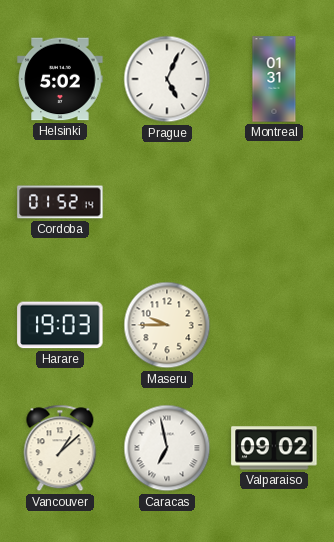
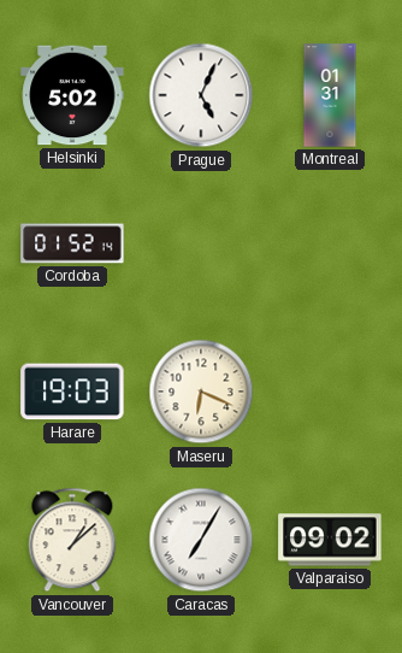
Maseru: 9:45 -> 6:19
Caracas: 6:58 -> 7:05
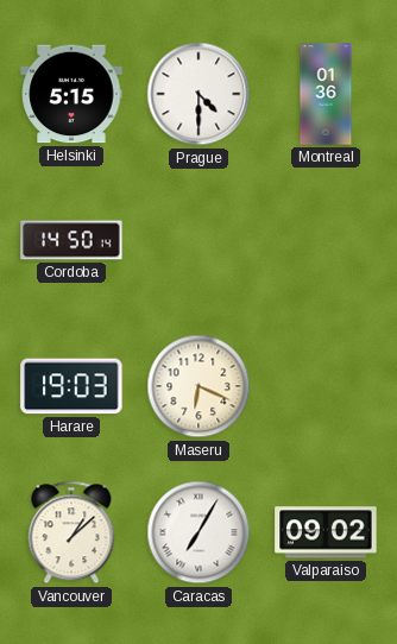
Helsinki: 5:02 -> 5:15
Prague: 5:04 -> 4:30
Montreal: 01:31 -> 01:36
Cordoba: 01:52 -> 14:50
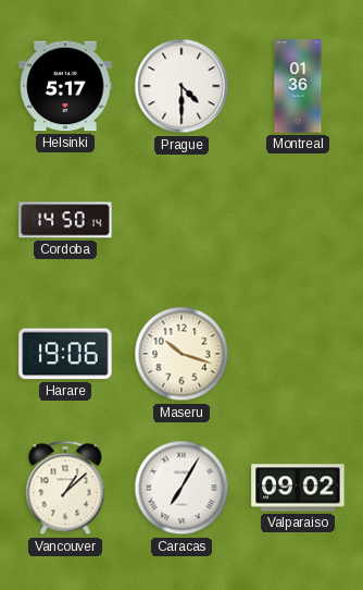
Helsinki: 5:15 -> 5:17
Harare: 19:03 -> 19:06
Maseru: 6:19 -> 10:18
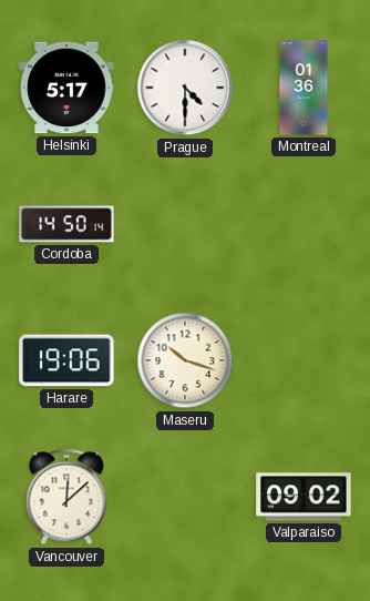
Vancouver: 1:08 -> 12:08
Caracas: 7:05 -> none
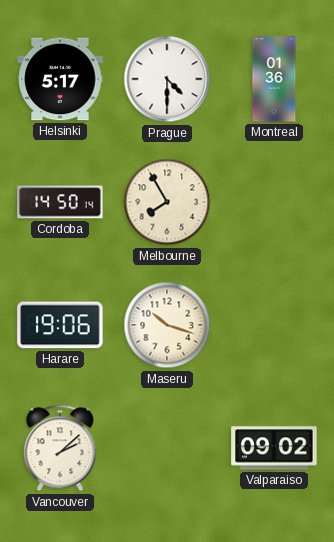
Melbourne: none -> 7:55
Vancouver: 12:08 -> 2:08
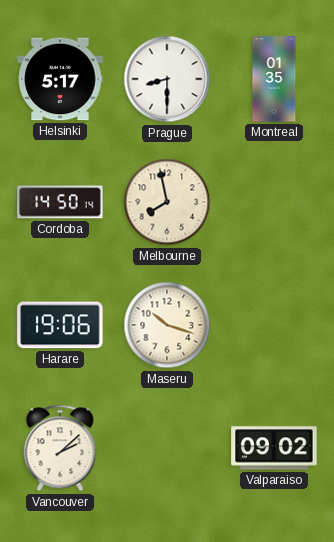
Prague: 4:30 -> 8:30
Montreal: 01:36 -> 01:35
Melbourne: 7:55 -> 7:58
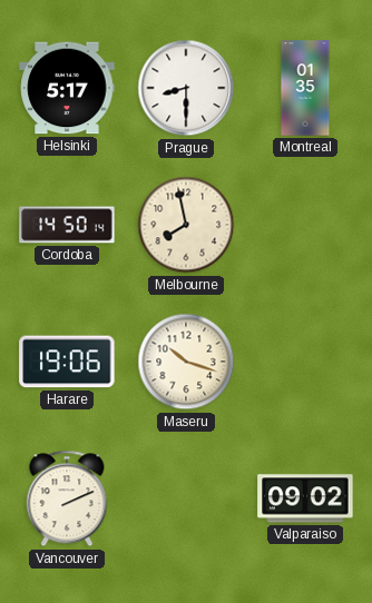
Vancouver: 2:08 -> 2:11
